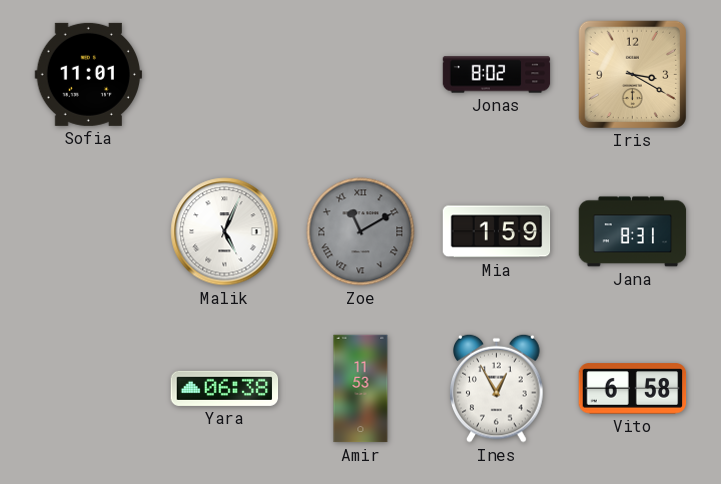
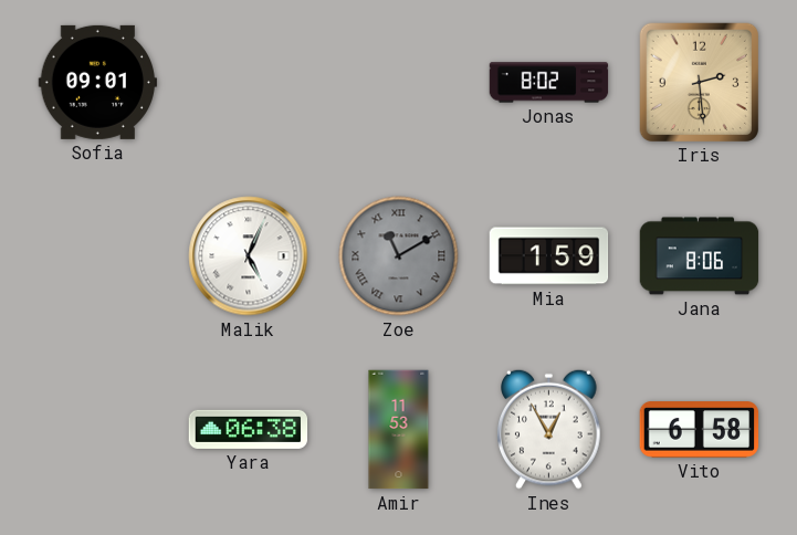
Sofia: 11:01 -> 09:01
Iris: 3:20 -> 2:29
Jana: 8:31 -> 8:06
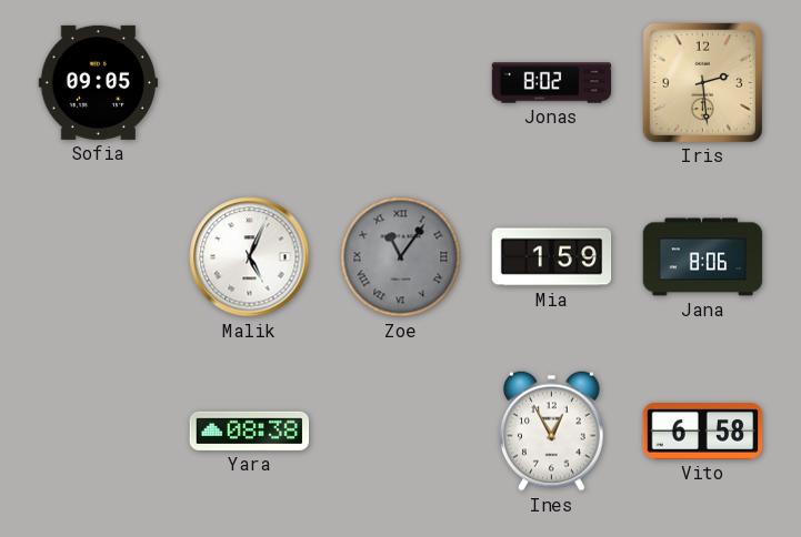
Sofia: 09:01 -> 09:05
Zoe: 11:10 -> 11:06
Yara: 06:38 -> 08:38
Amir: 11:53 -> none
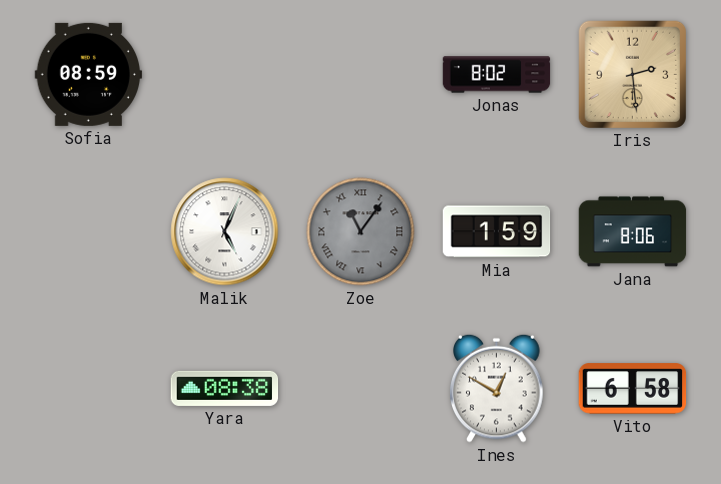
Sofia: 09:05 -> 08:59
Ines: 12:55 -> 12:50
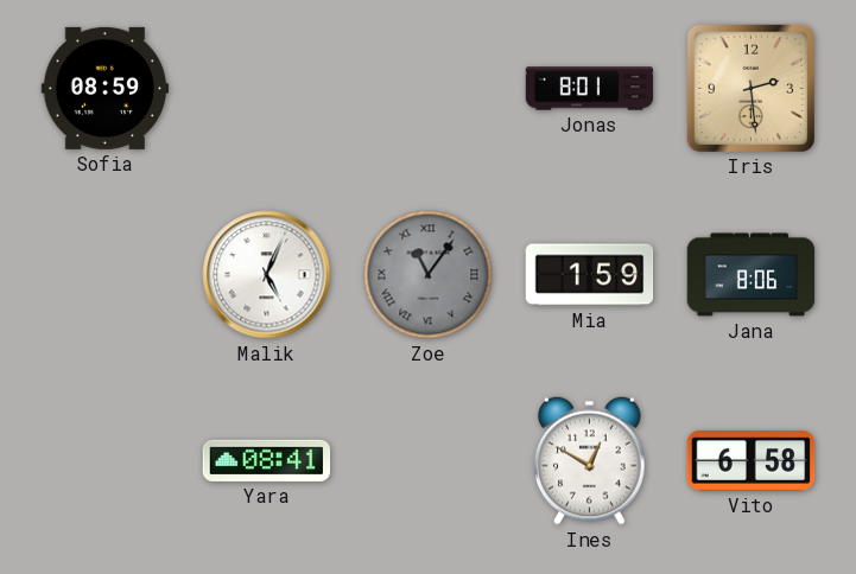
Jonas: 8:02 -> 8:01
Yara: 08:38 -> 08:41
